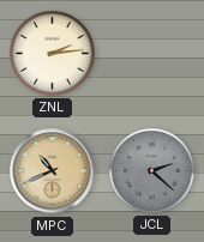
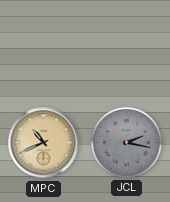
ZNL: 2:14 -> none
JCL: 2:22 -> 2:17
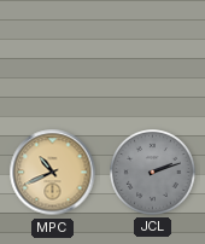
JCL: 2:17 -> 2:12
